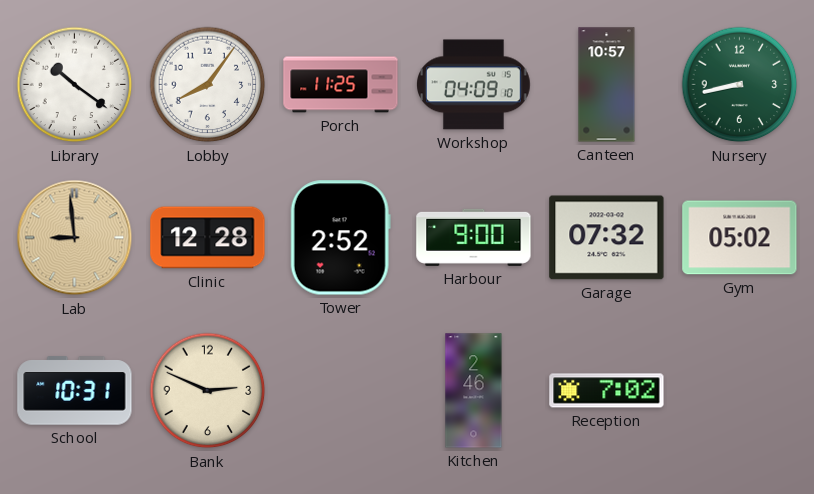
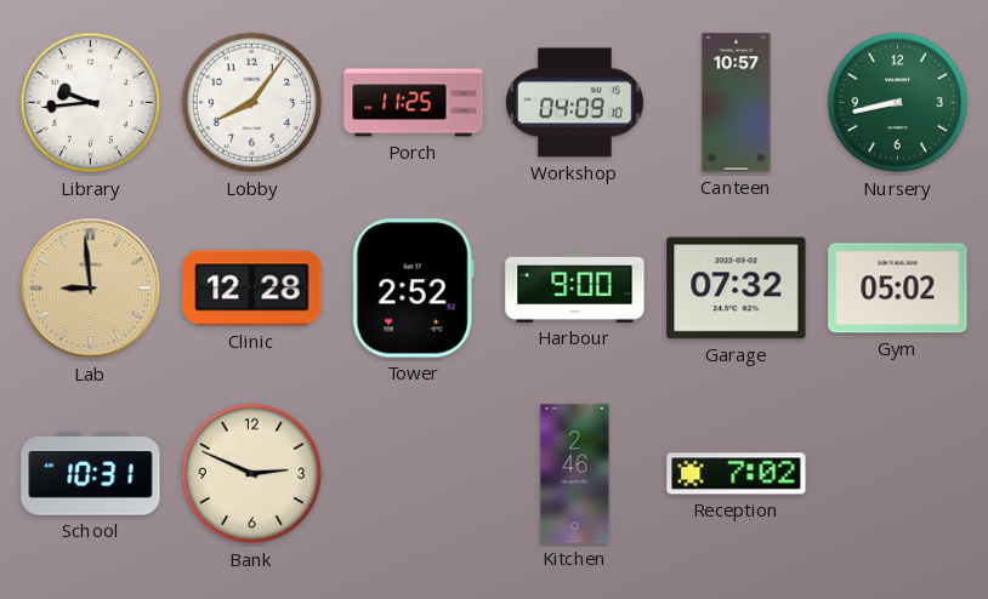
Library: 10:21 -> 9:44
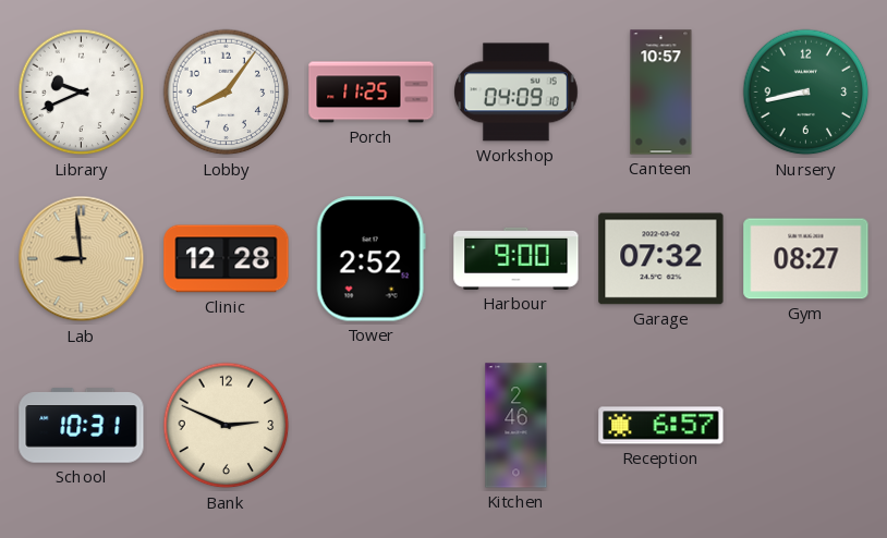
Library: 9:44 -> 9:41
Gym: 05:02 -> 08:27
Reception: 7:02 -> 6:57
